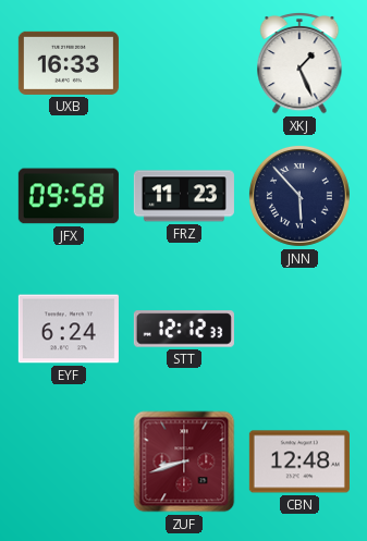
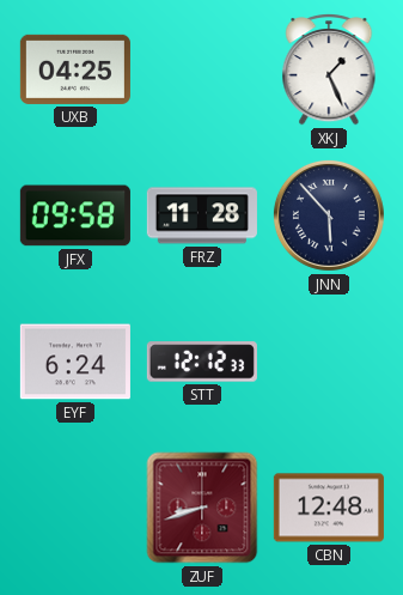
UXB: 16:33 -> 04:25
FRZ: 11:23 -> 11:28
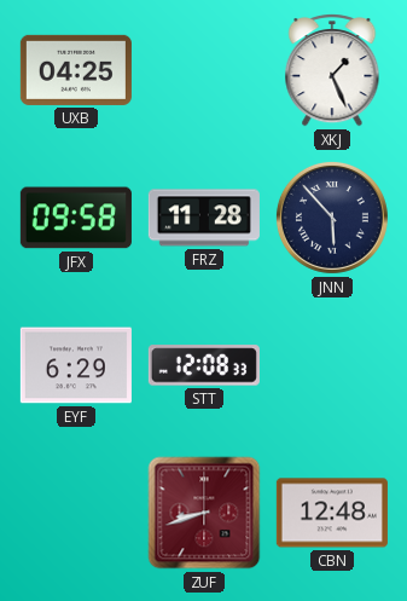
EYF: 6:24 -> 6:29
STT: 12:12 -> 12:08
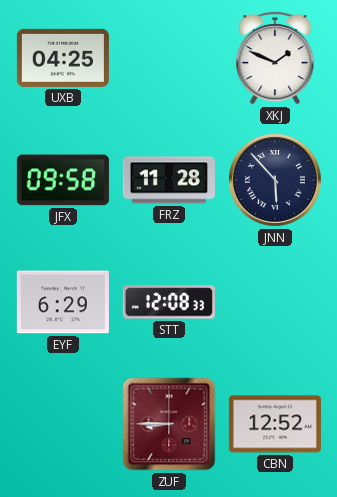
XKJ: 1:26 -> 1:49
ZUF: 8:42 -> 8:45
CBN: 12:48 -> 12:52
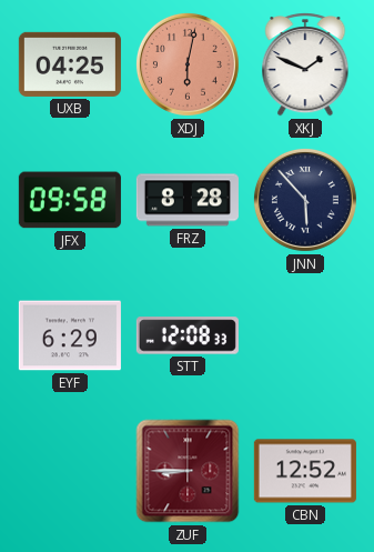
XDJ: none -> 6:02
FRZ: 11:28 -> 8:28
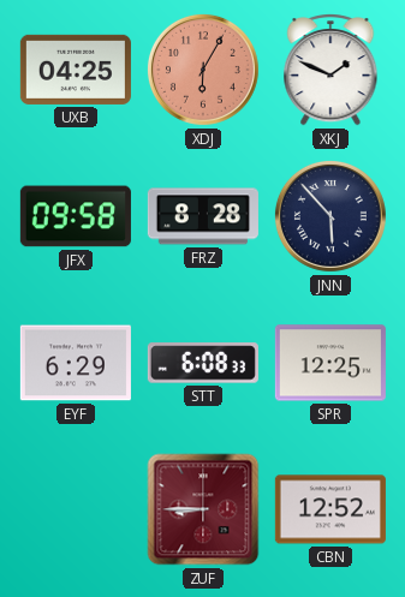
XDJ: 6:02 -> 6:05
STT: 12:08 -> 6:08
SPR: none -> 12:25
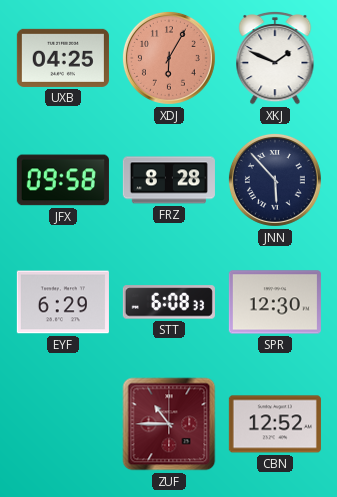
SPR: 12:25 -> 12:30
ZUF: 8:45 -> 10:45
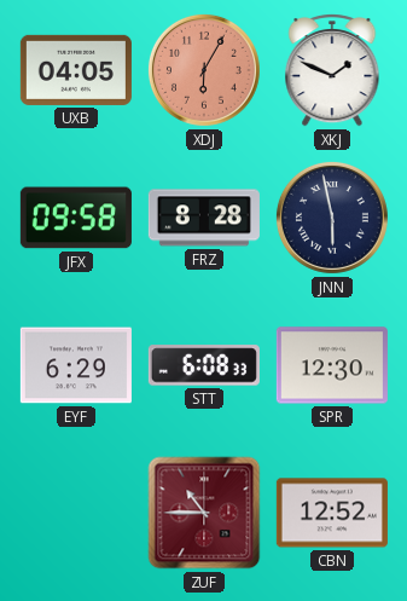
UXB: 04:25 -> 04:05
JNN: 5:53 -> 5:58
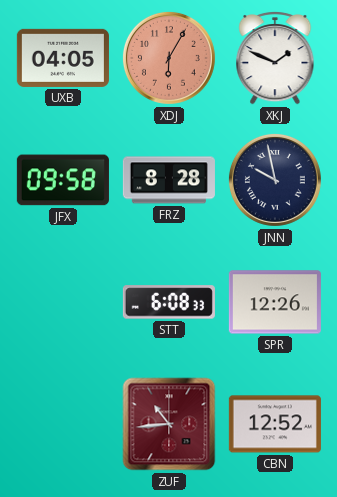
JNN: 5:58 -> 9:58
EYF: 6:29 -> none
SPR: 12:30 -> 12:26
ZUF: 10:45 -> 10:44
